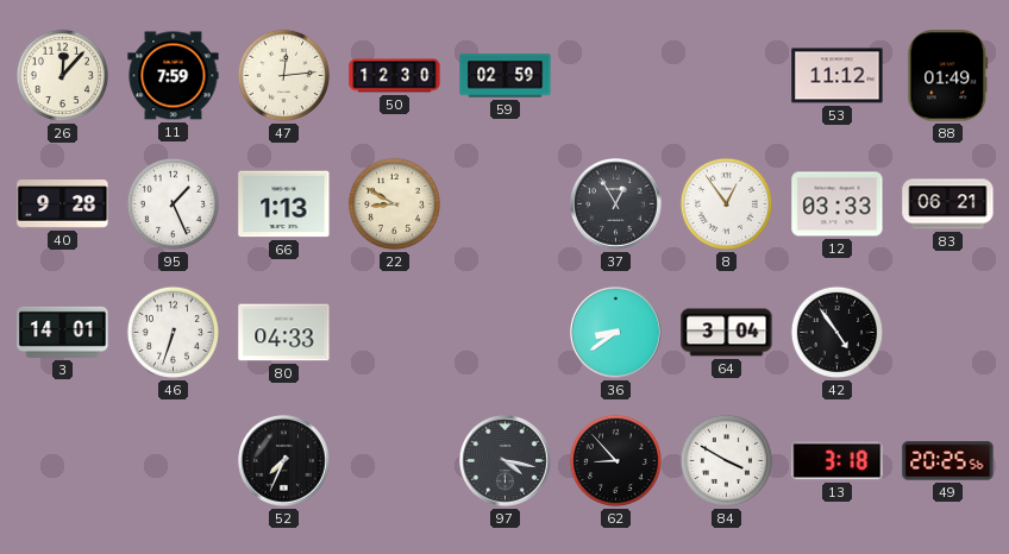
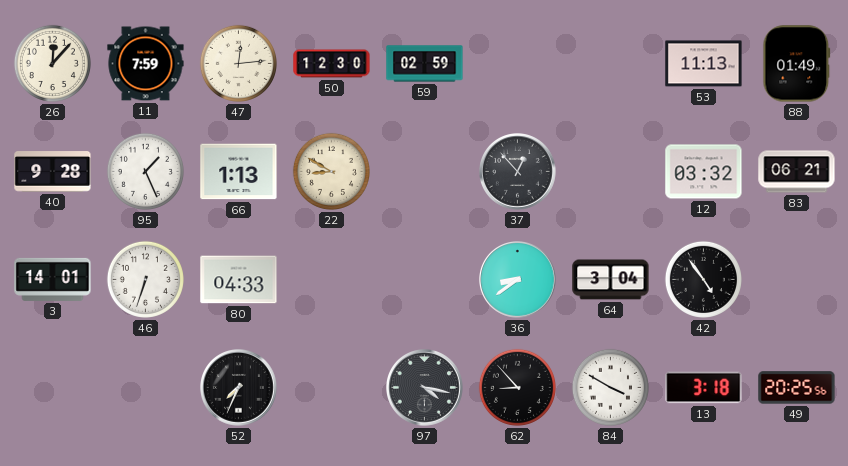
53: 11:12 -> 11:13
37: 12:55 -> 12:53
8: 12:54 -> none
12: 03:33 -> 03:32
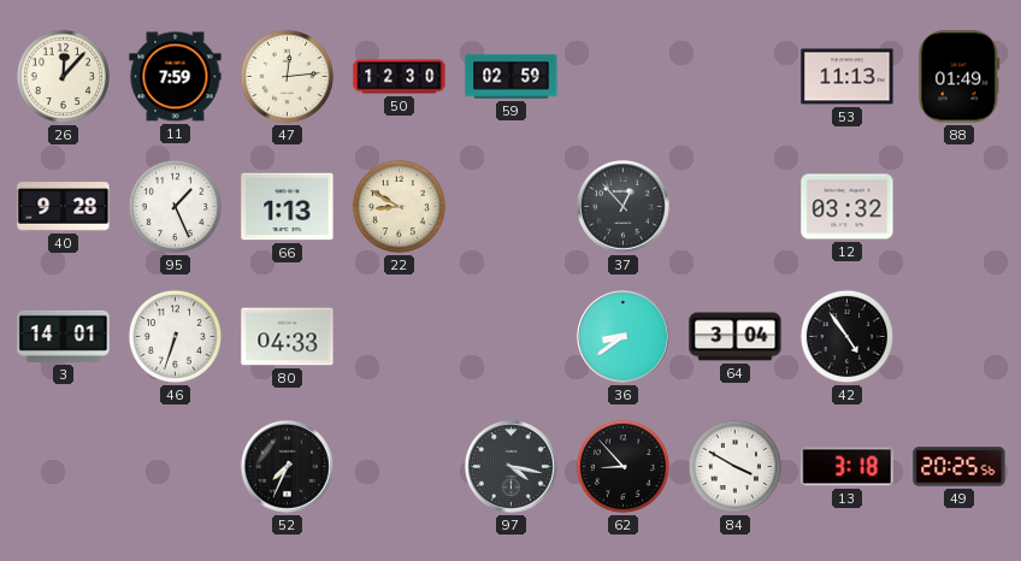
83: 06:21 -> none
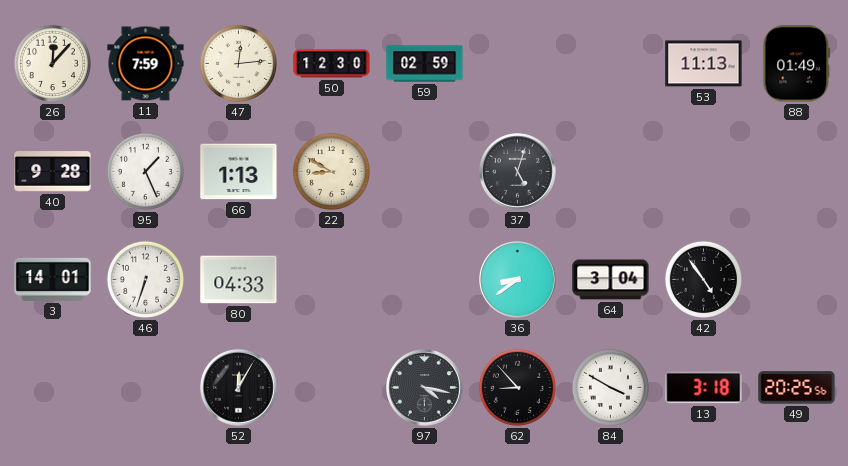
37: 12:53 -> 5:03
12: 03:32 -> none
52: 7:34 -> 12:05
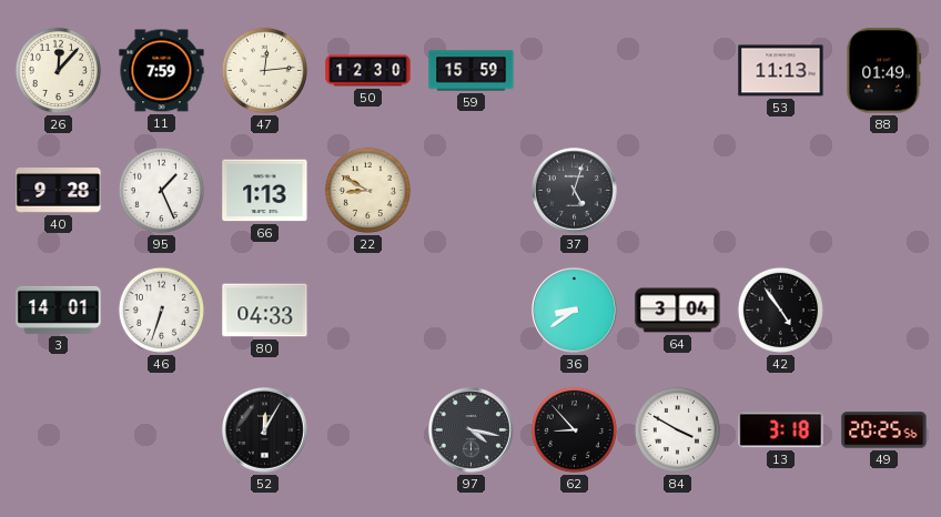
59: 02:59 -> 15:59
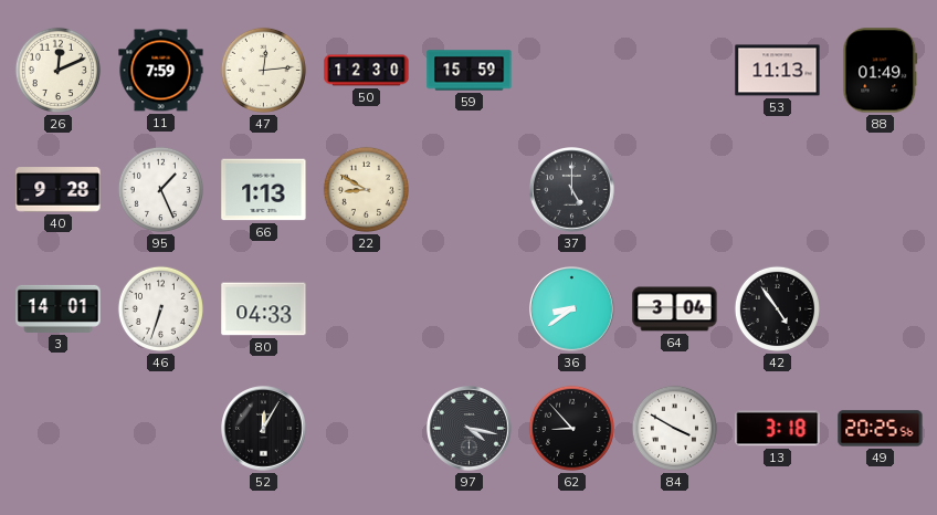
26: 12:07 -> 12:11
37: 5:03 -> 5:00
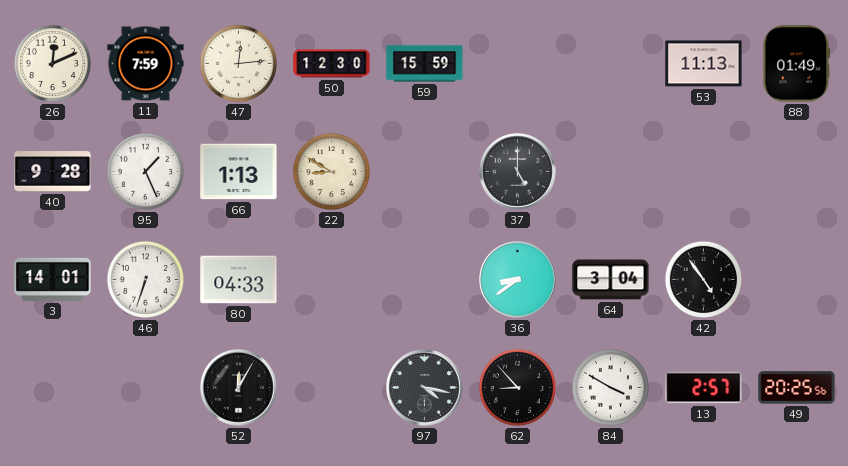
13: 3:18 -> 2:57
